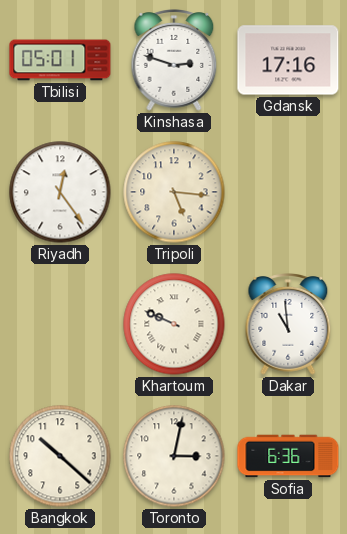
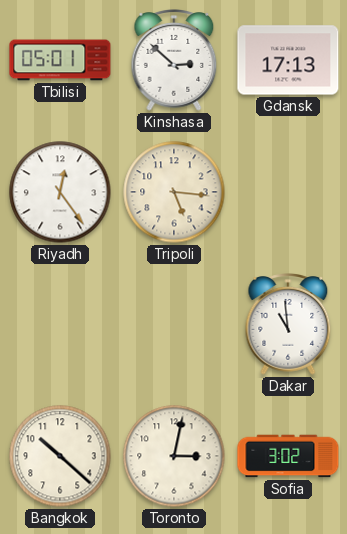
Kinshasa: 2:48 -> 2:52
Gdansk: 17:16 -> 17:13
Khartoum: 9:49 -> none
Sofia: 6:36 -> 3:02
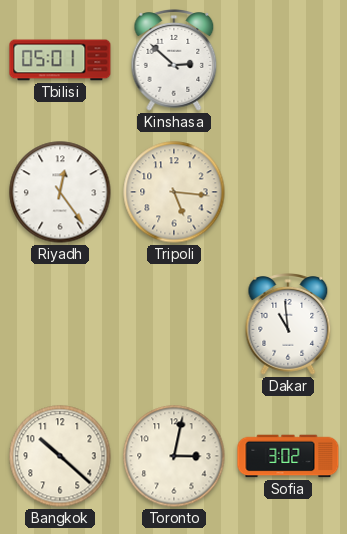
Gdansk: 17:13 -> none
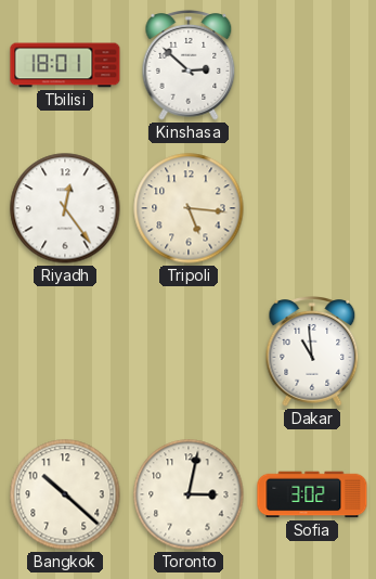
Tbilisi: 05:01 -> 18:01
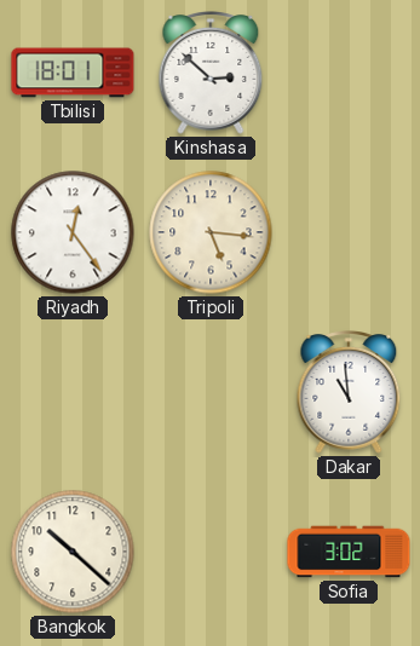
Toronto: 3:02 -> none
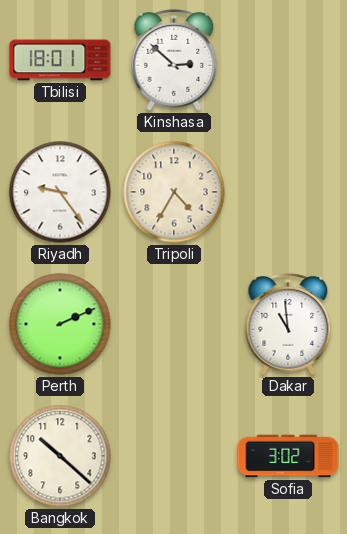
Riyadh: 12:24 -> 9:24
Tripoli: 5:16 -> 4:35
Perth: none -> 2:11
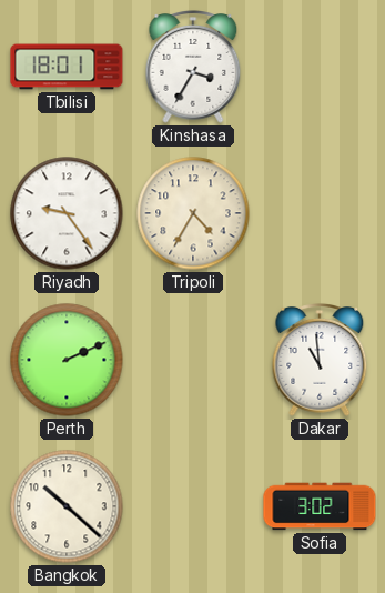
Kinshasa: 2:52 -> 3:35
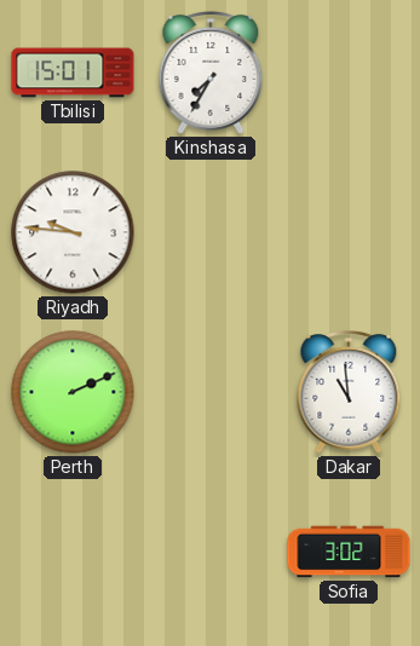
Tbilisi: 18:01 -> 15:01
Kinshasa: 3:35 -> 7:35
Riyadh: 9:24 -> 9:46
Tripoli: 4:35 -> none
Bangkok: 10:22 -> none
